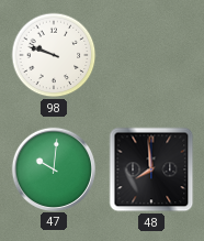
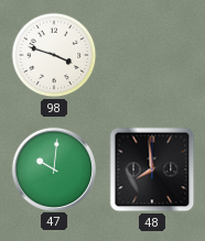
98: 9:48 -> 3:48
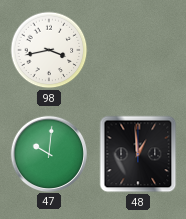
98: 3:48 -> 3:43
48: 7:59 -> 12:59
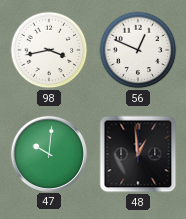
56: none -> 12:49
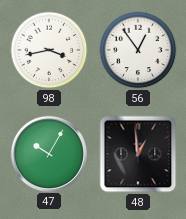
56: 12:49 -> 12:54
47: 10:01 -> 10:05
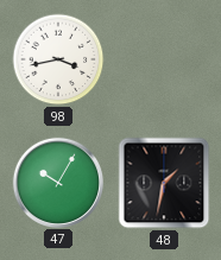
56: 12:54 -> none
48: 12:59 -> 1:32
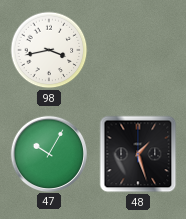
48: 1:32 -> 1:27
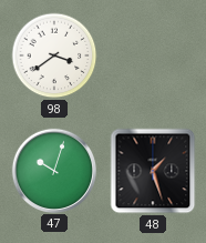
98: 3:43 -> 3:39
47: 10:05 -> 10:03
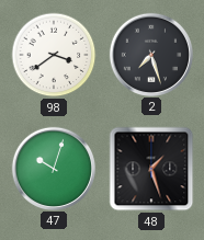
2: none -> 7:27
